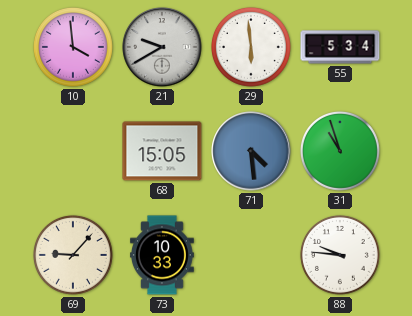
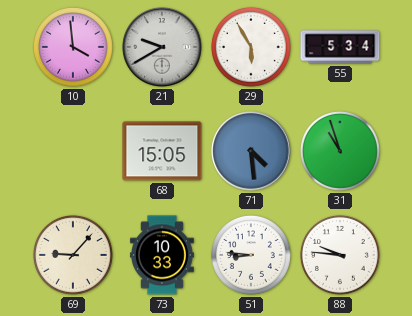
29: 5:59 -> 5:55
51: none -> 8:46
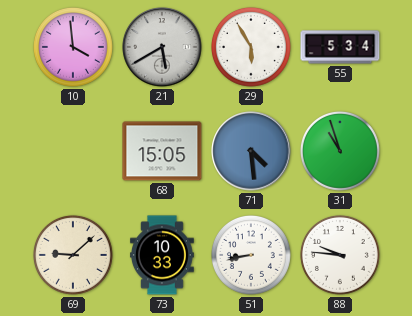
21: 9:40 -> 5:40
69: 9:07 -> 9:08
51: 8:46 -> 8:43
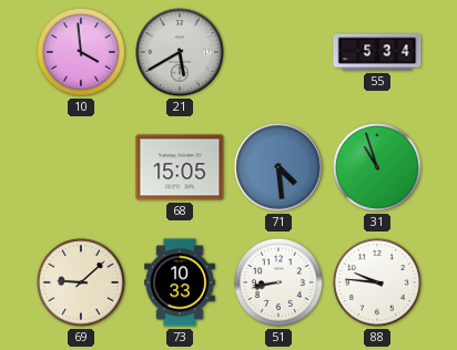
29: 5:55 -> none
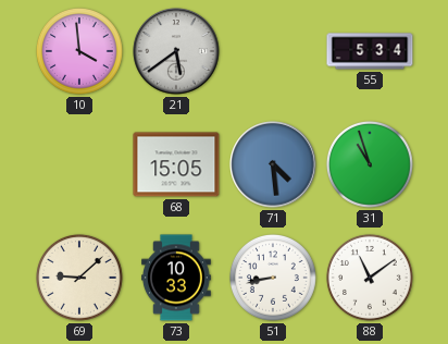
21: 5:40 -> 5:39
88: 9:46 -> 11:09
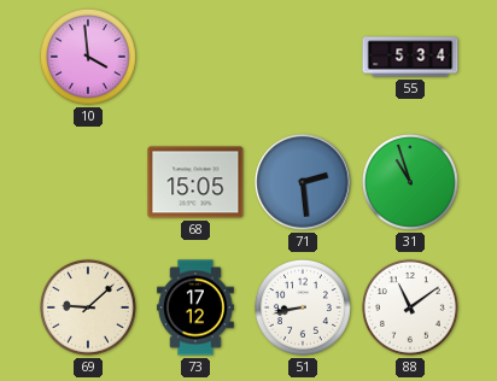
21: 5:39 -> none
71: 4:29 -> 2:29
73: 10:33 -> 17:12
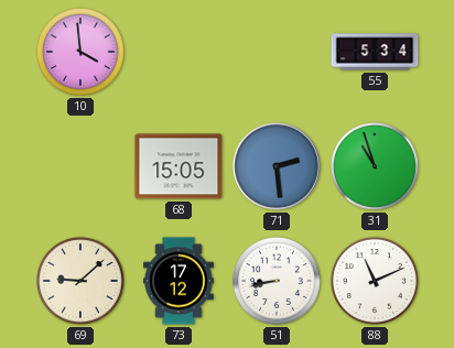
88: 11:09 -> 11:11
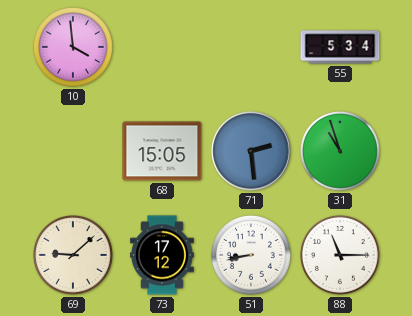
88: 11:11 -> 11:15
